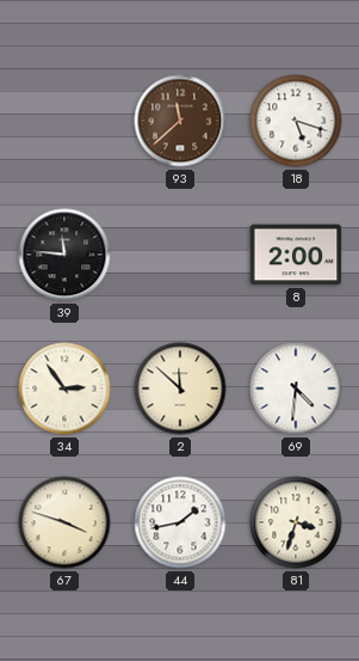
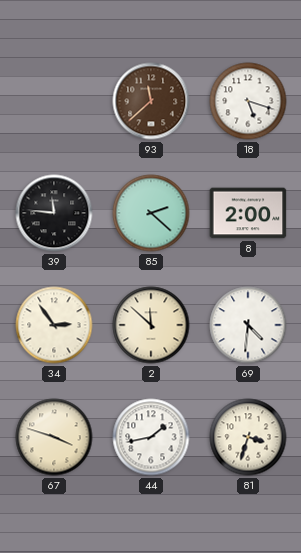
85: none -> 2:22
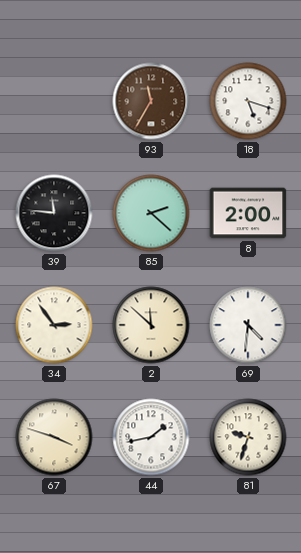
93: 11:38 -> 11:35
81: 3:33 -> 9:33
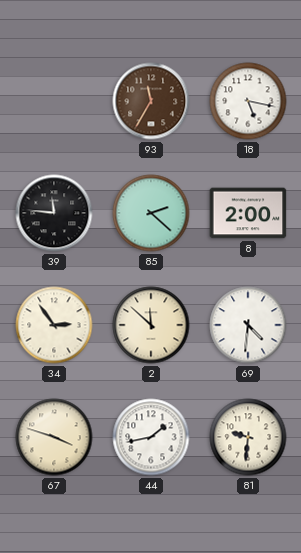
18: 5:18 -> 5:17
81: 9:33 -> 9:31
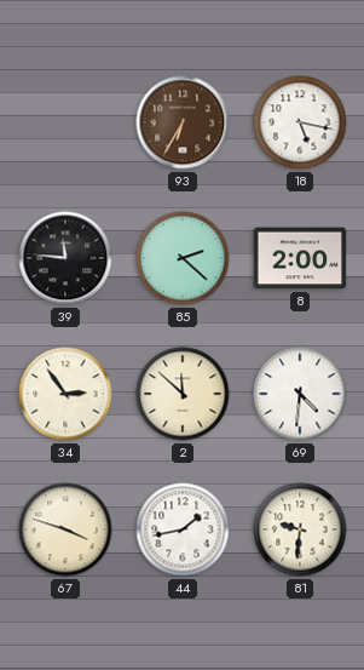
93: 11:35 -> 6:35
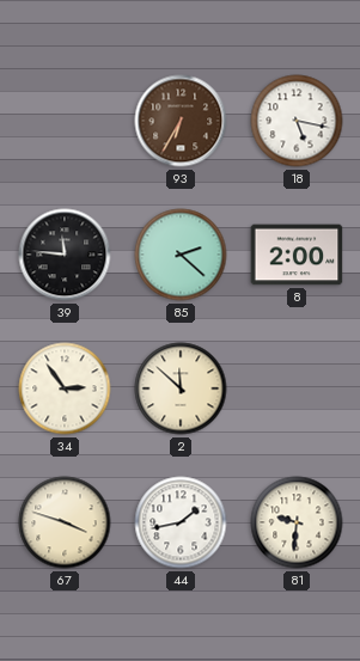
69: 4:31 -> none
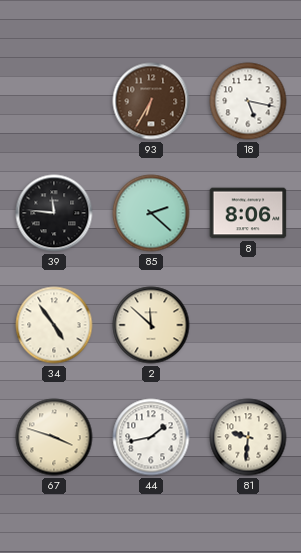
8: 2:00 -> 8:06
34: 2:54 -> 4:54
